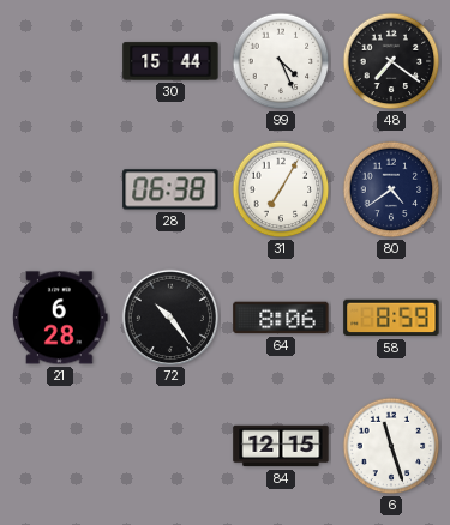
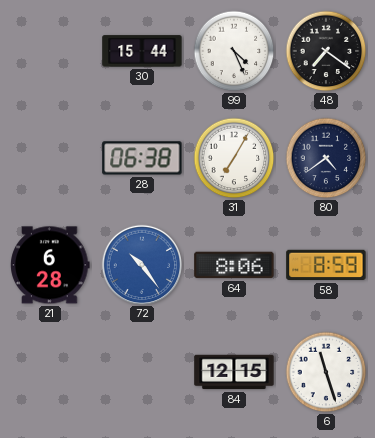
72 dial: black -> blue
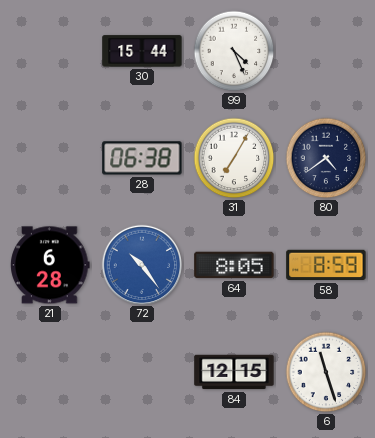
48: 7:21 -> none
64: 8:06 -> 8:05
